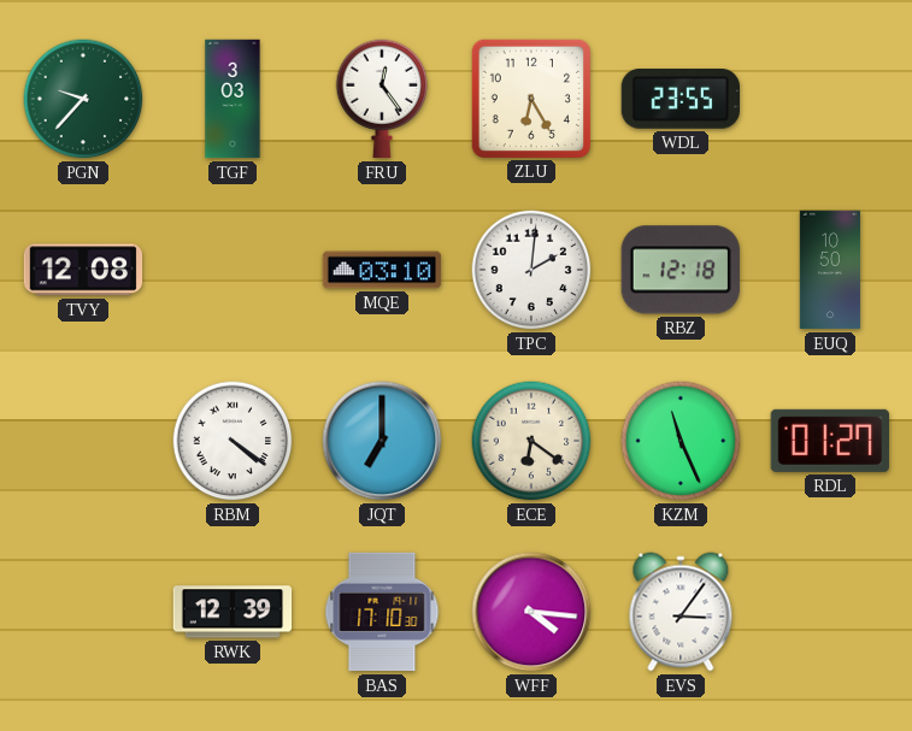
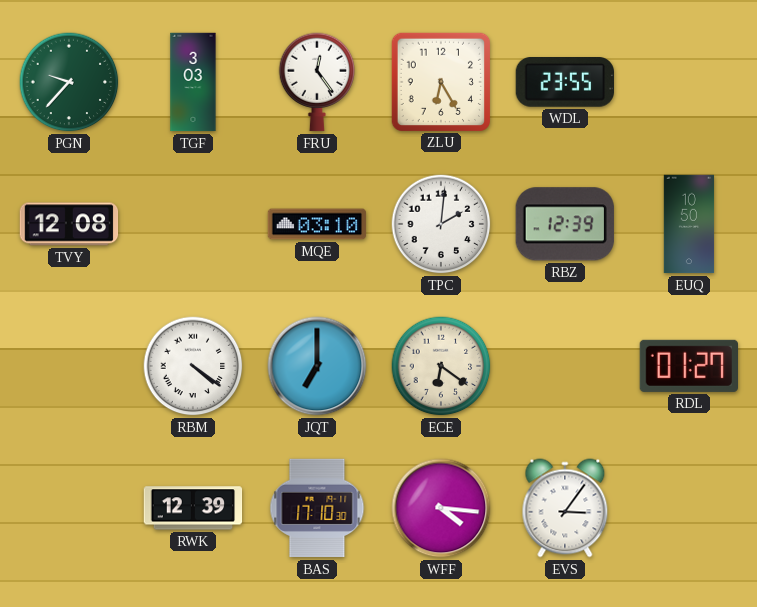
RBZ: 12:18 -> 12:39
KZM: 11:26 -> none
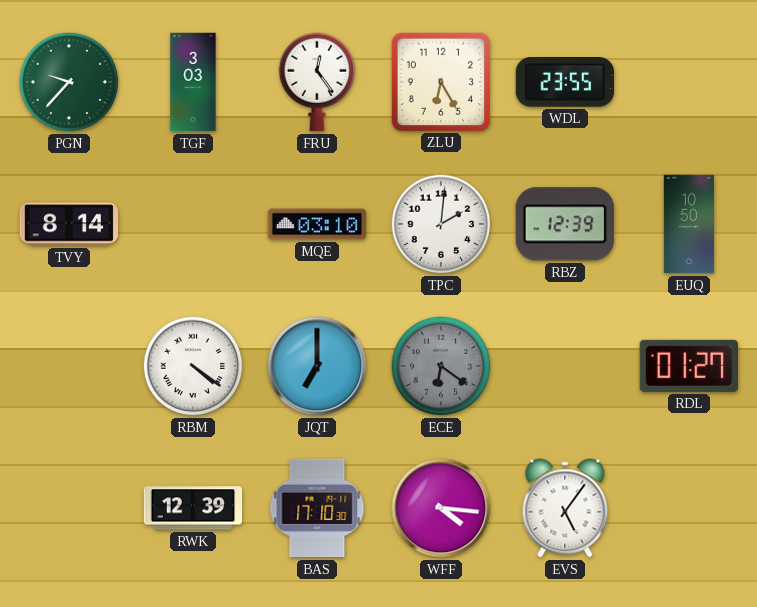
TVY: 12:08 -> 8:14
ECE dial: cream -> grey
EVS: 3:06 -> 5:06
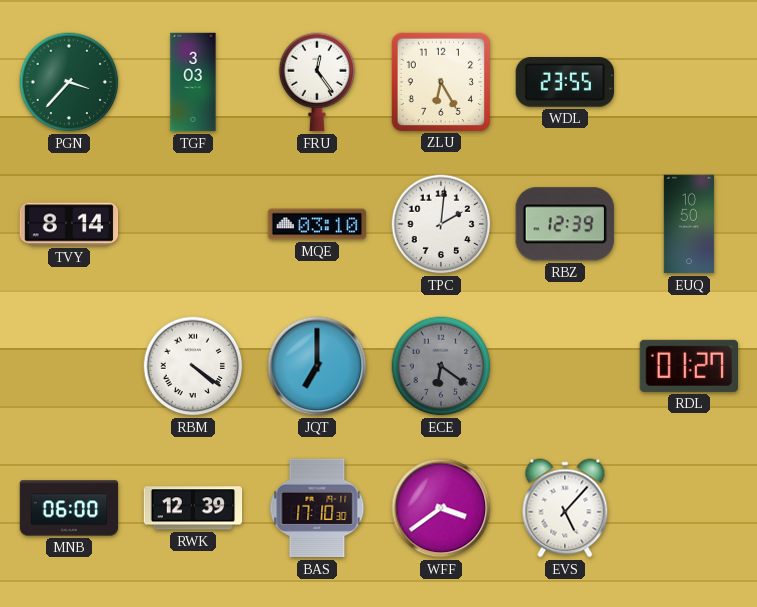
PGN: 9:37 -> 3:37
MNB: none -> 06:00
WFF: 4:16 -> 3:39
EVS: 5:06 -> 5:07
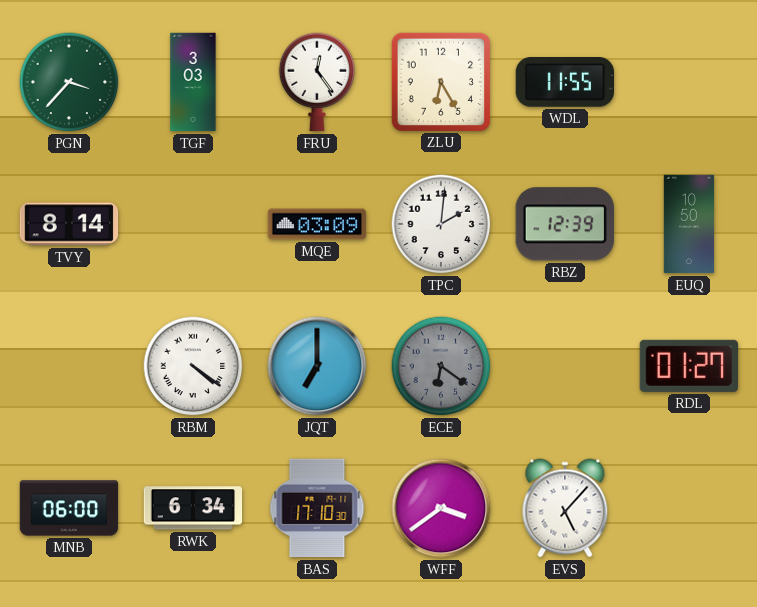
WDL: 23:55 -> 11:55
MQE: 03:10 -> 03:09
RWK: 12:39 -> 6:34
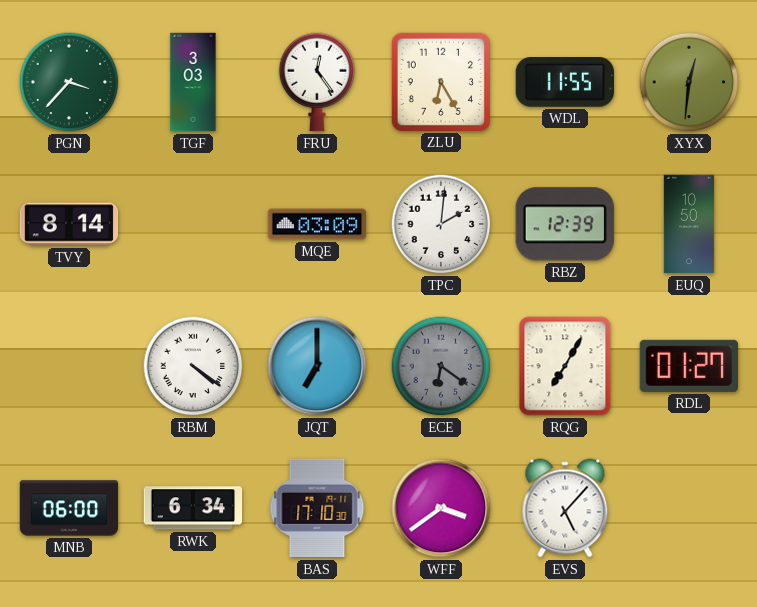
XYX: none -> 12:31
RQG: none -> 7:05
